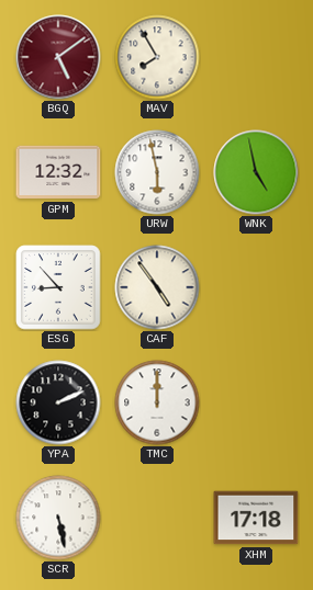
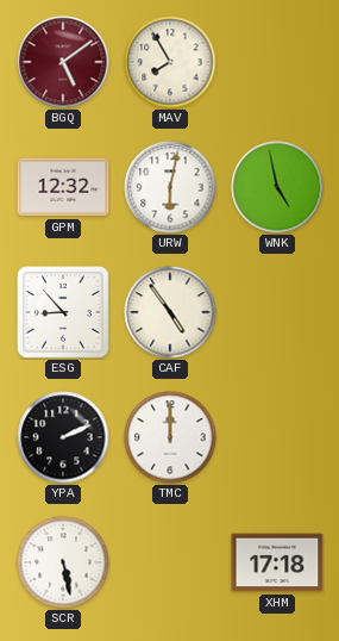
URW: 5:58 -> 6:02
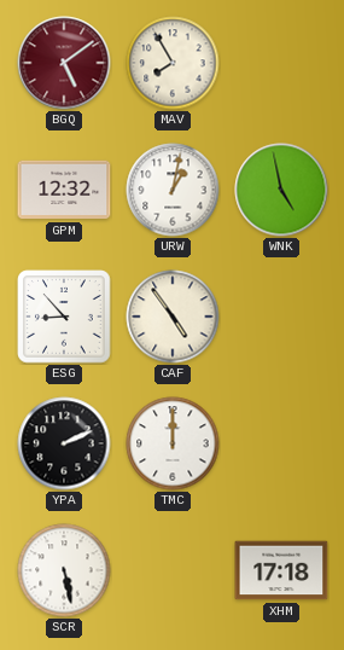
URW: 6:02 -> 1:02
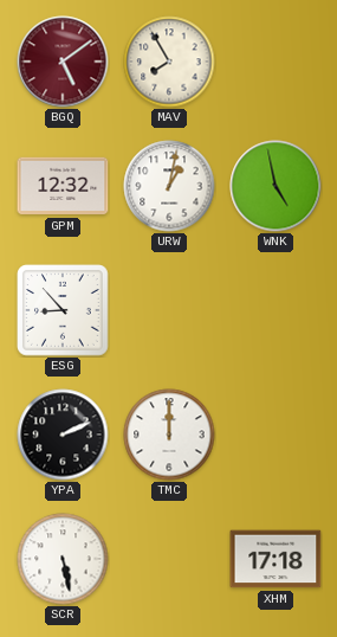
CAF: 4:54 -> none
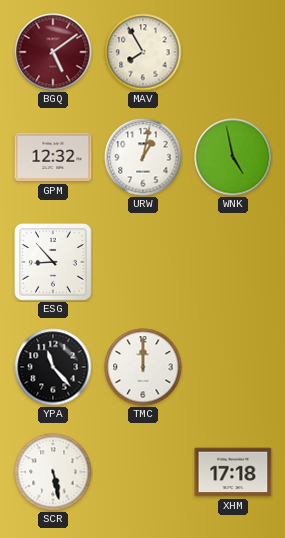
YPA: 2:11 -> 11:23
